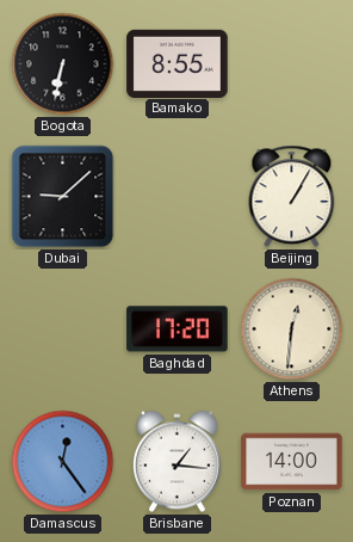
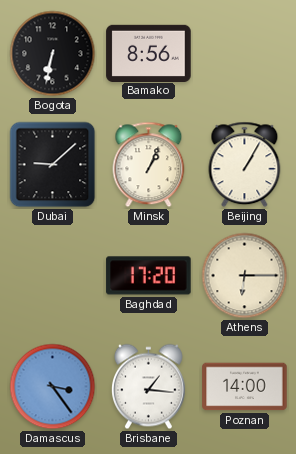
Bamako: 8:55 -> 8:56
Minsk: none -> 1:04
Athens: 12:31 -> 6:15
Damascus: 12:24 -> 3:24
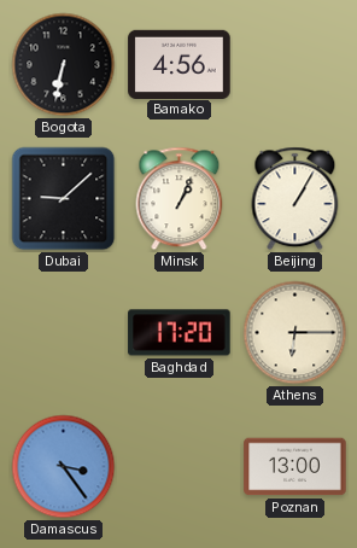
Bamako: 8:56 -> 4:56
Brisbane: 1:16 -> none
Poznan: 14:00 -> 13:00
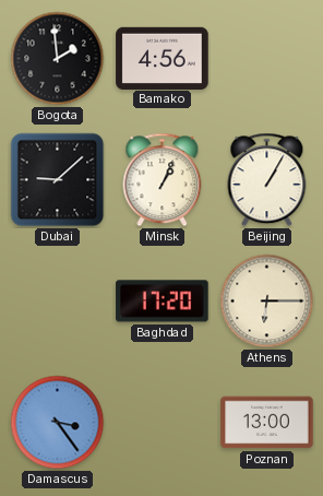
Bogota: 6:32 -> 1:59
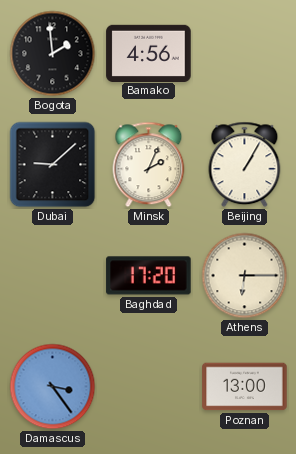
Minsk: 1:04 -> 2:04
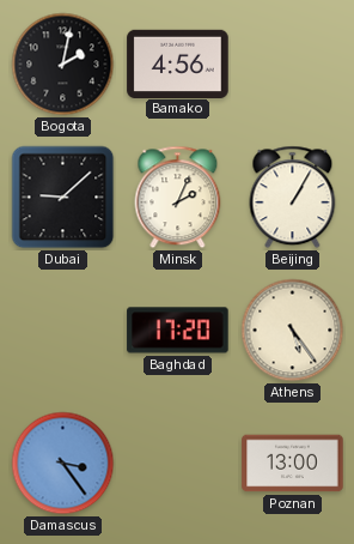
Bogota: 1:59 -> 2:02
Athens: 6:15 -> 5:24
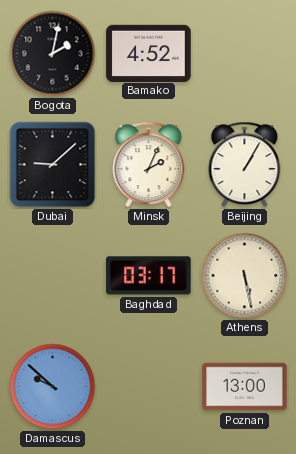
Bamako: 4:56 -> 4:52
Baghdad: 17:20 -> 03:17
Athens: 5:24 -> 5:28
Damascus: 3:24 -> 9:52
